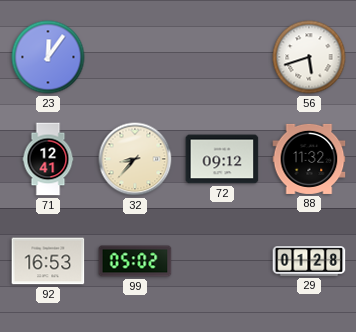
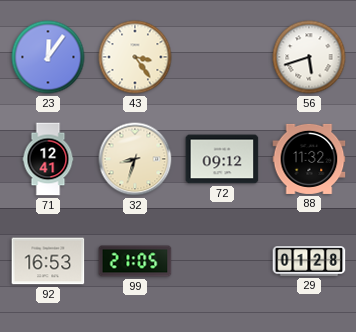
43: none -> 3:24
32: 8:37 -> 8:33
99: 05:02 -> 21:05
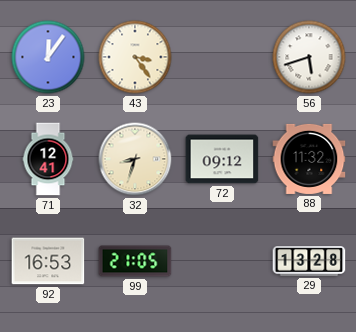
29: 01:28 -> 13:28
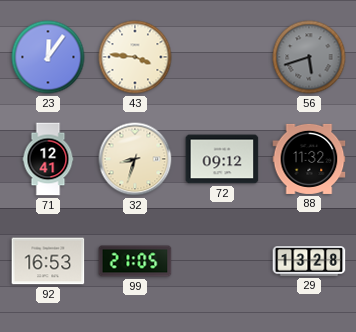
43: 3:24 -> 3:46
56 dial: white -> grey
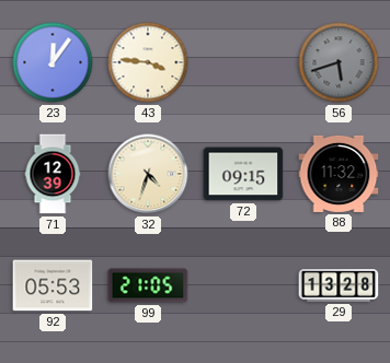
71: 12:41 -> 12:39
32: 8:33 -> 4:33
72: 09:12 -> 09:15
92: 16:53 -> 05:53
